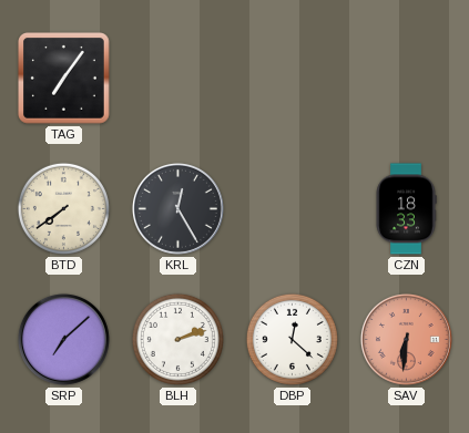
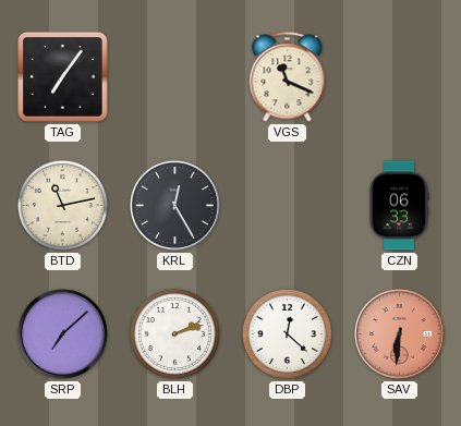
VGS: none -> 11:19
BTD: 7:39 -> 11:13
CZN: 18:33 -> 06:33
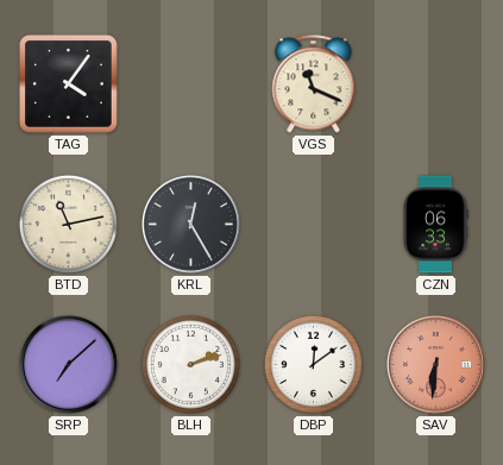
TAG: 7:06 -> 4:06
DBP: 12:22 -> 12:09
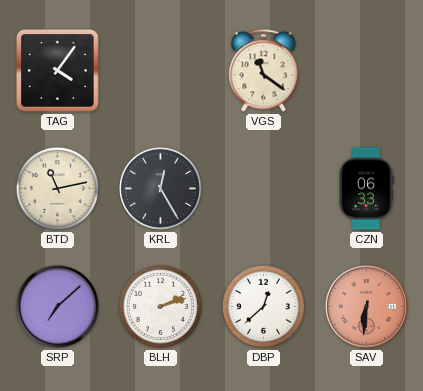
VGS: 11:19 -> 11:21
DBP: 12:09 -> 12:38
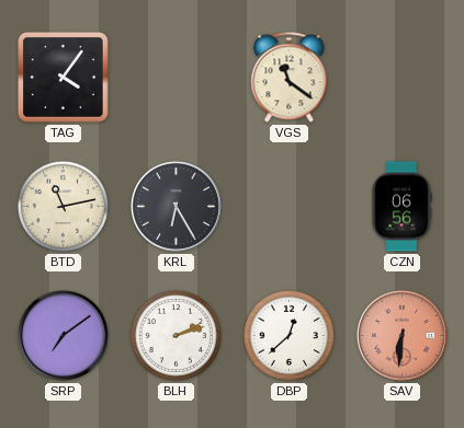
KRL: 12:25 -> 6:25
CZN: 06:33 -> 06:56
SRP: 7:08 -> 7:09
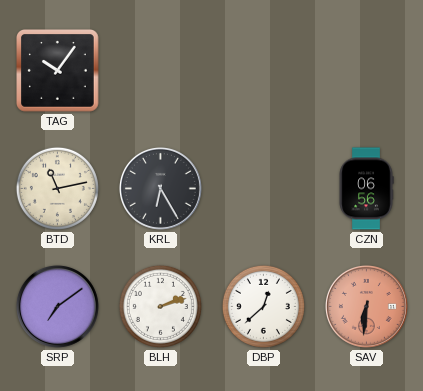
TAG: 4:06 -> 10:06
VGS: 11:21 -> none
